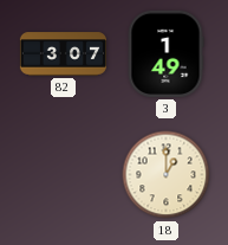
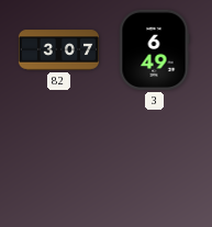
3: 1:49 -> 6:49
18: 1:00 -> none
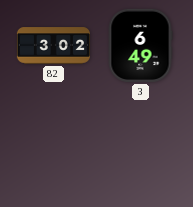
82: 3:07 -> 3:02
